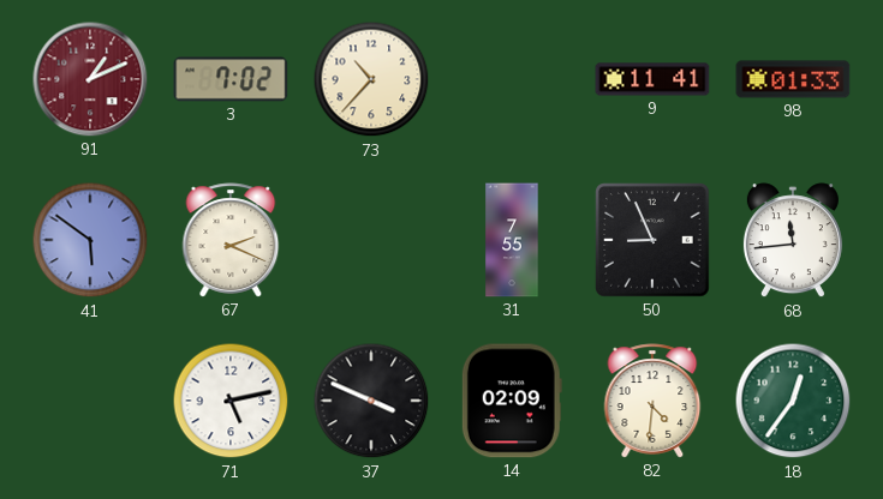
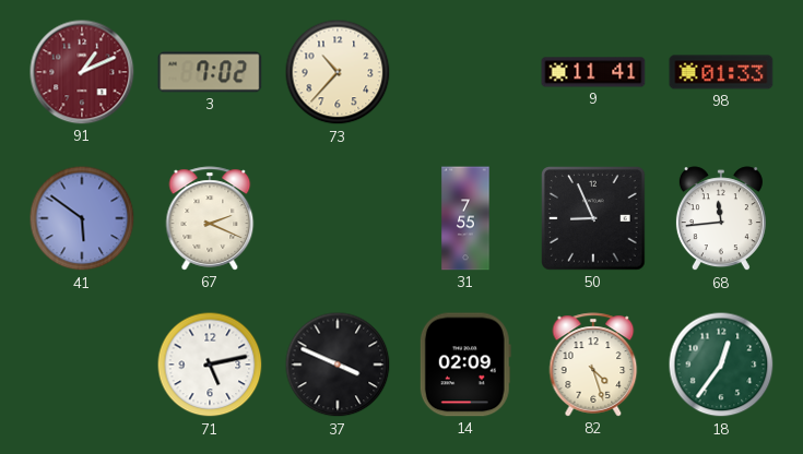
82: 4:31 -> 4:27
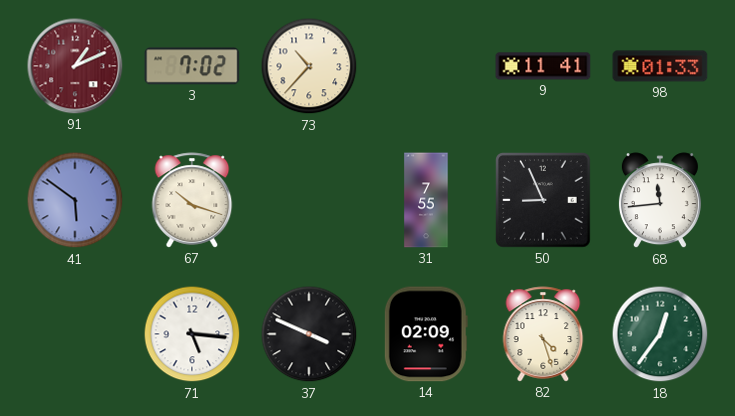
67: 2:19 -> 10:18
71: 5:13 -> 5:16
